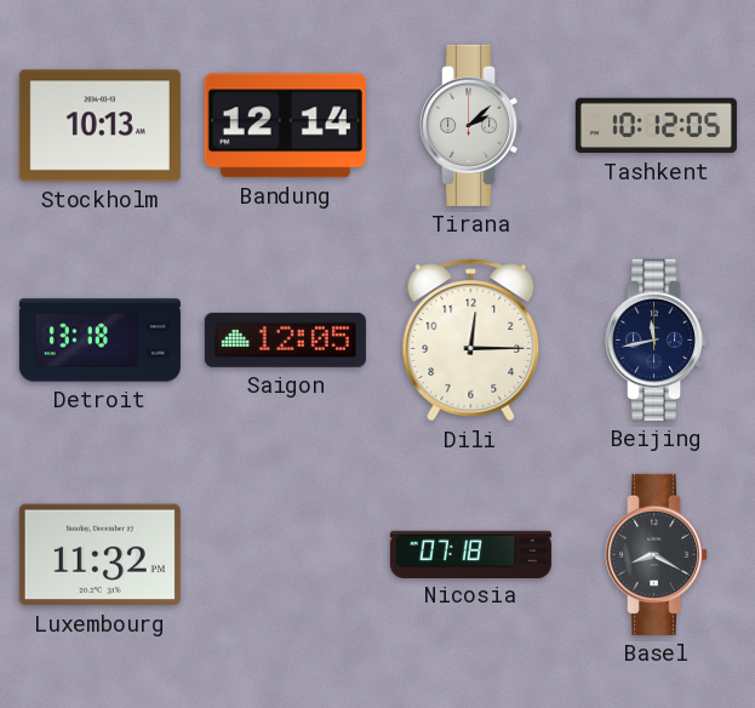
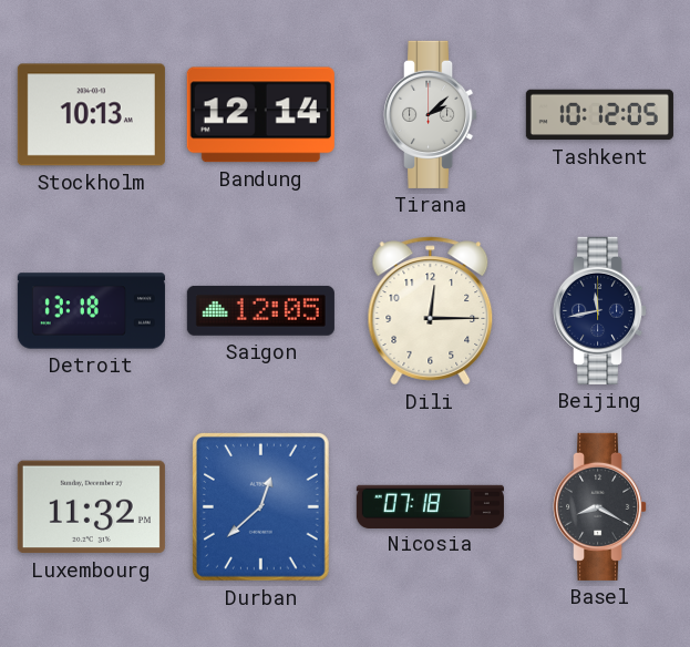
Durban: none -> 12:38
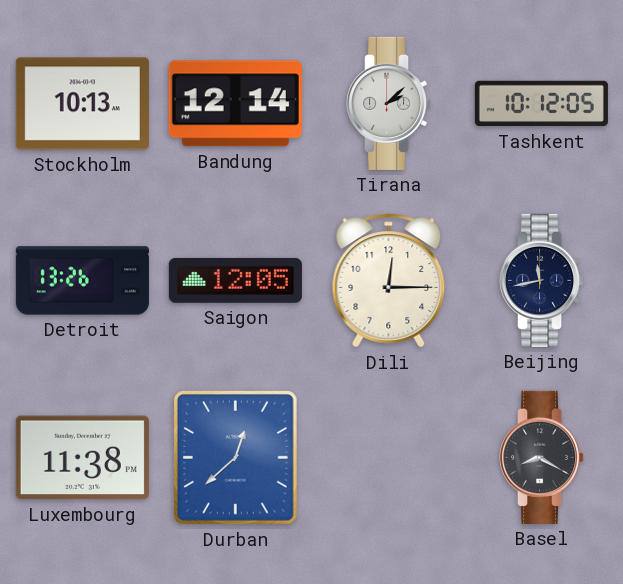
Detroit: 13:18 -> 13:26
Luxembourg: 11:32 -> 11:38
Nicosia: 07:18 -> none
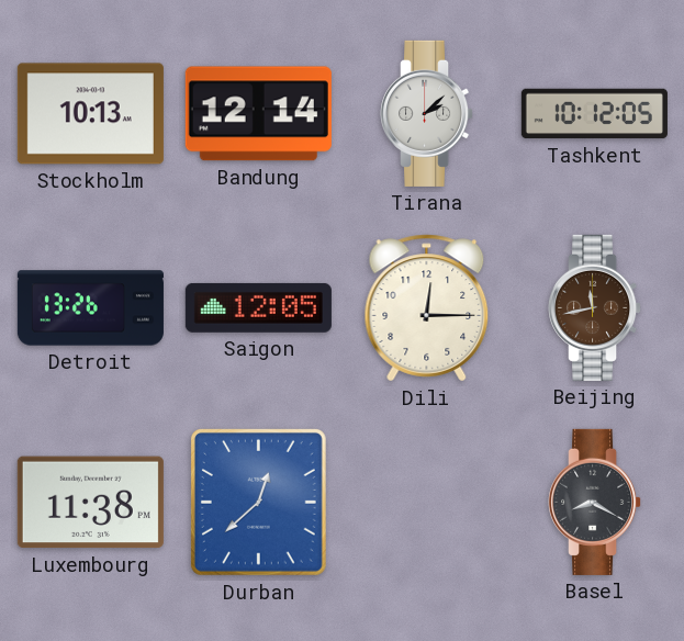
Beijing dial: navy -> brown
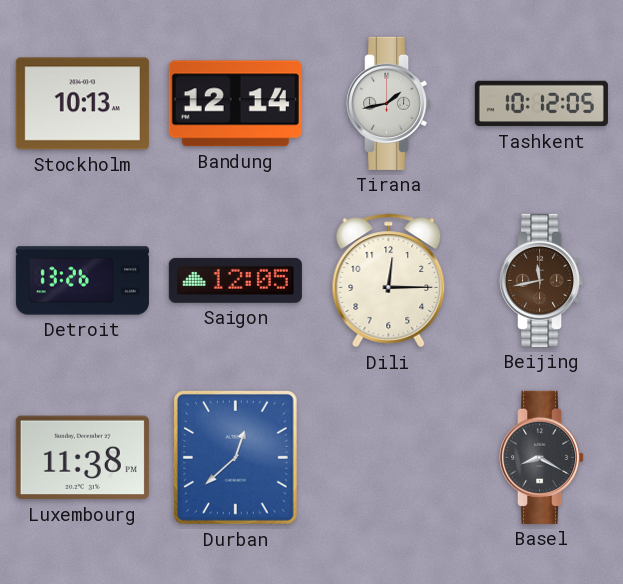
Tirana: 2:08 -> 1:43
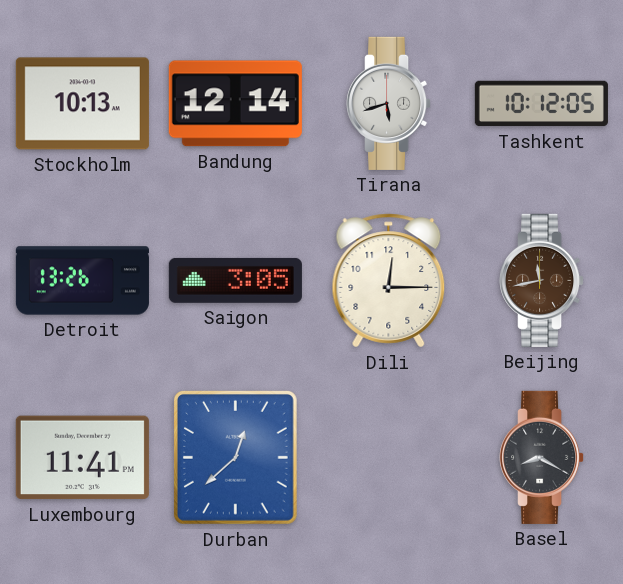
Tirana: 1:43 -> 5:42
Saigon: 12:05 -> 3:05
Luxembourg: 11:38 -> 11:41
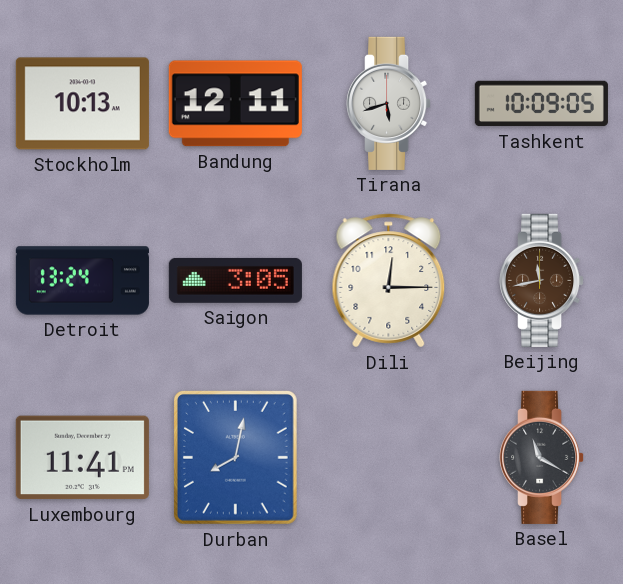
Bandung: 12:14 -> 12:11
Tashkent: 10:12 -> 10:09
Detroit: 13:26 -> 13:24
Durban: 12:38 -> 8:02
Basel: 8:20 -> 11:20
